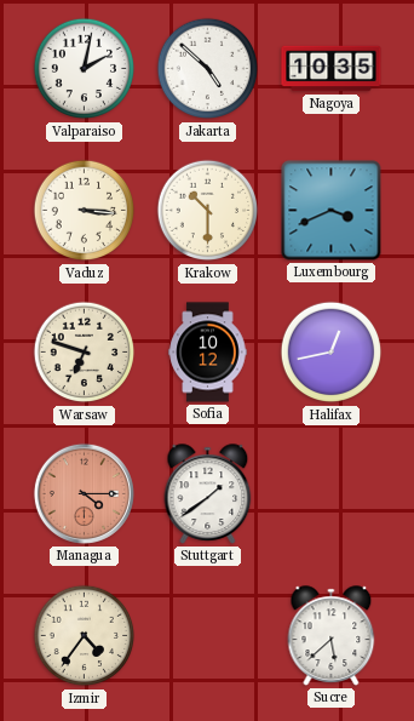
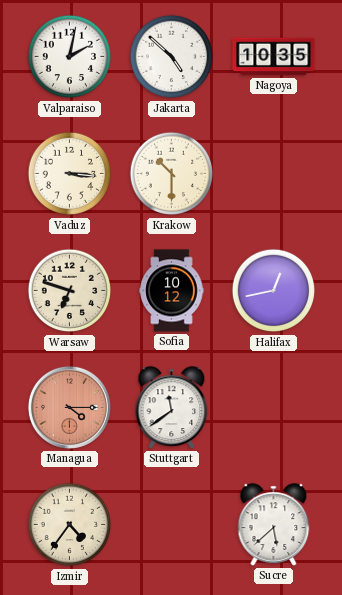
Luxembourg: 3:41 -> none
Stuttgart: 1:39 -> 11:39
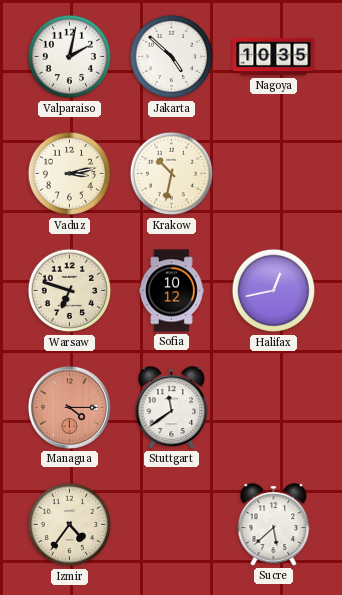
Vaduz: 3:16 -> 3:13
Krakow: 10:30 -> 10:32
